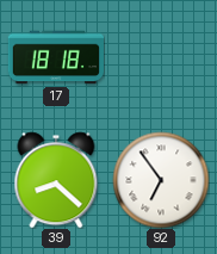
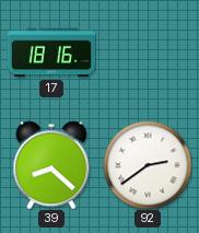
17: 18:18 -> 18:16
92: 6:54 -> 2:39
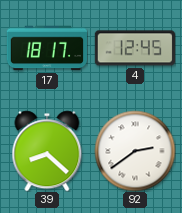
17: 18:16 -> 18:17
4: none -> 12:45
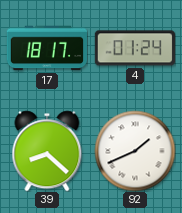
4: 12:45 -> 01:24
92: 2:39 -> 1:41
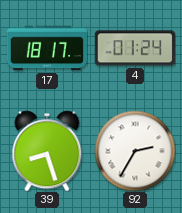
39: 8:22 -> 8:27
92: 1:41 -> 2:35
